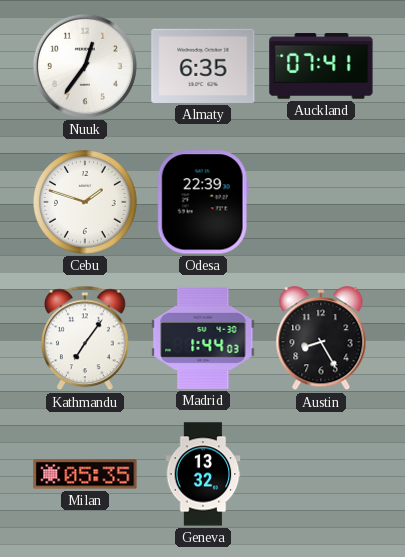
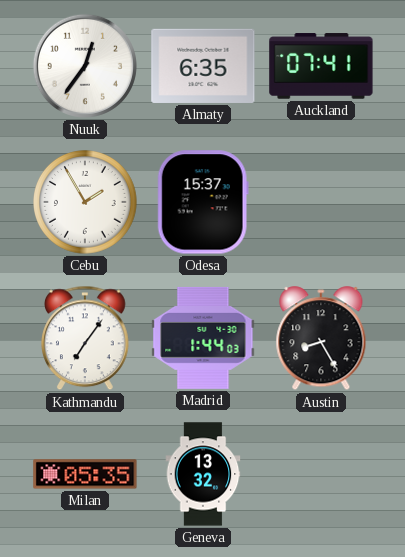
Cebu: 1:48 -> 1:55
Odesa: 22:39 -> 15:37
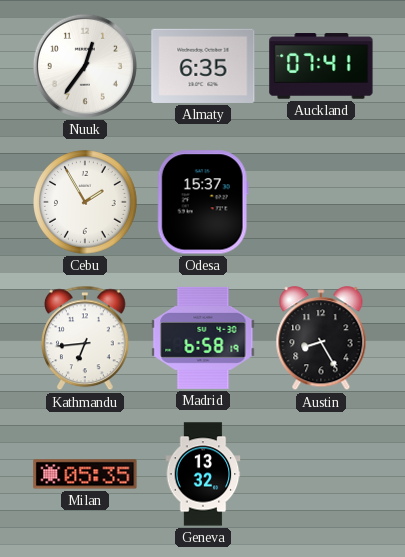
Kathmandu: 7:06 -> 6:44
Madrid: 1:44 -> 6:58
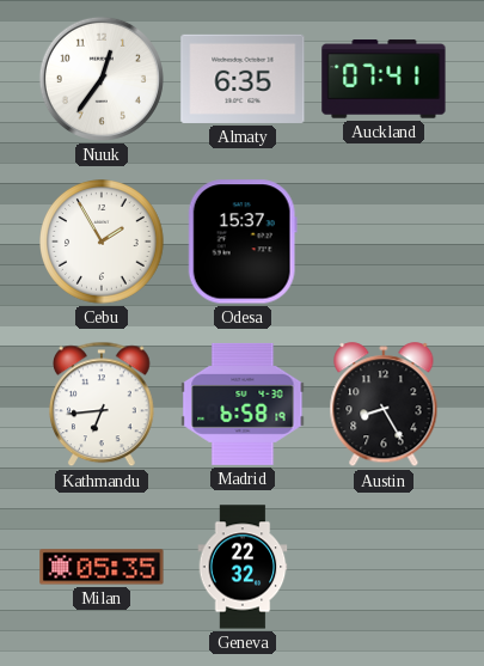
Geneva: 13:32 -> 22:32
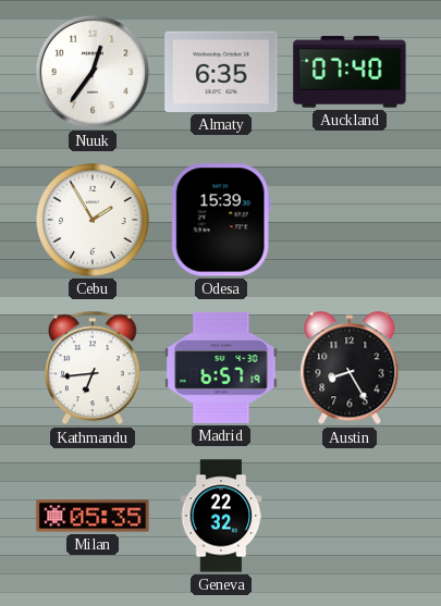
Auckland: 07:41 -> 07:40
Odesa: 15:37 -> 15:39
Madrid: 6:58 -> 6:57
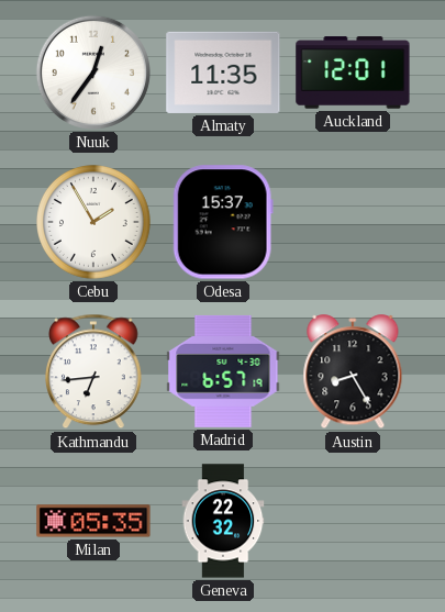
Almaty: 6:35 -> 11:35
Auckland: 07:40 -> 12:01
Odesa: 15:39 -> 15:37
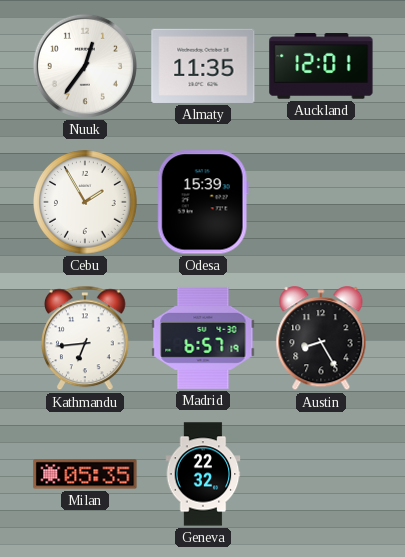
Odesa: 15:37 -> 15:39
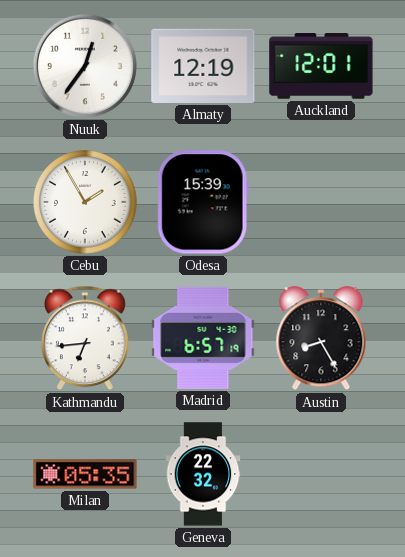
Almaty: 11:35 -> 12:19
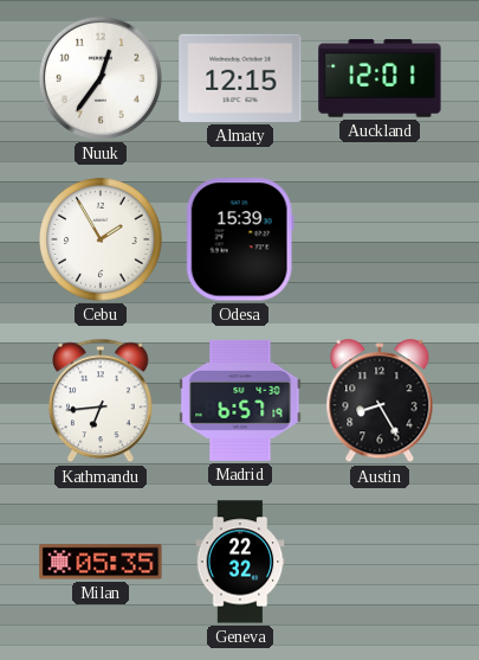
Almaty: 12:19 -> 12:15
